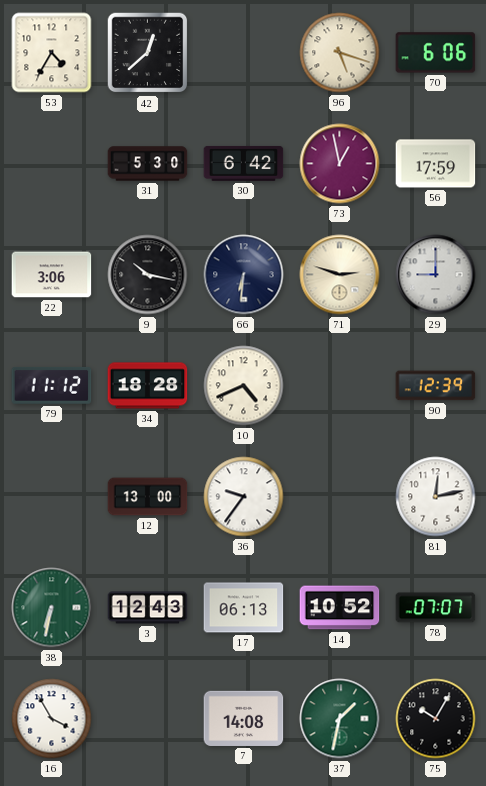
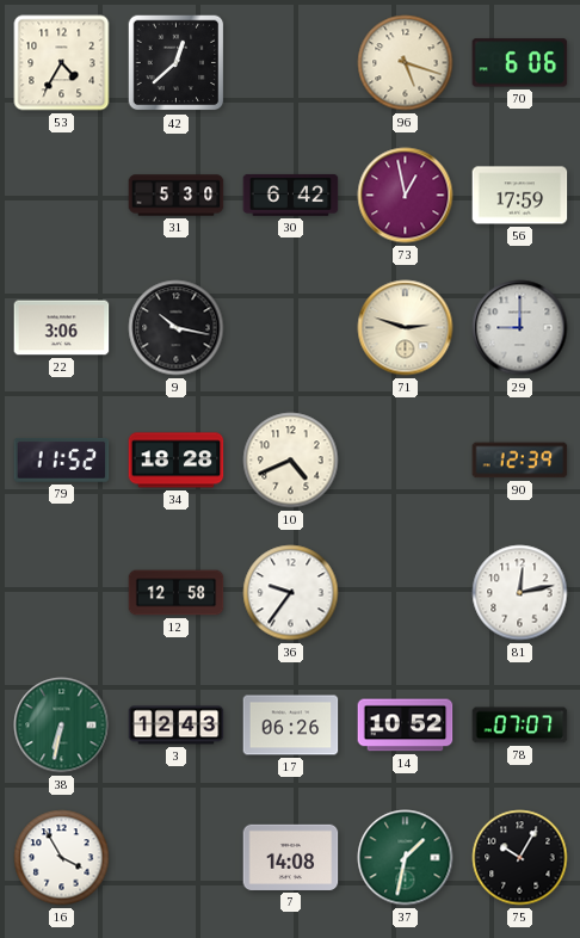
66: 6:31 -> none
79: 11:12 -> 11:52
12: 13:00 -> 12:58
17: 06:13 -> 06:26
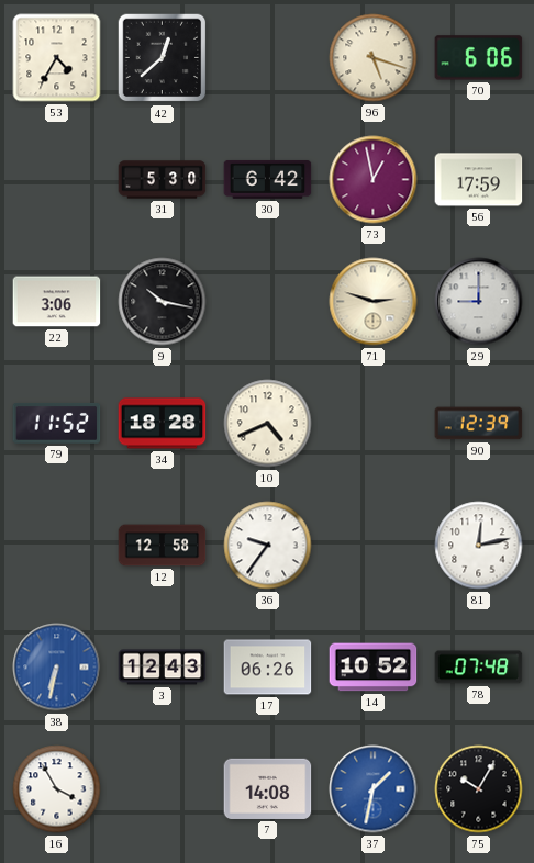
38 dial: green -> blue
78: 07:07 -> 07:48
37 dial: green -> blue
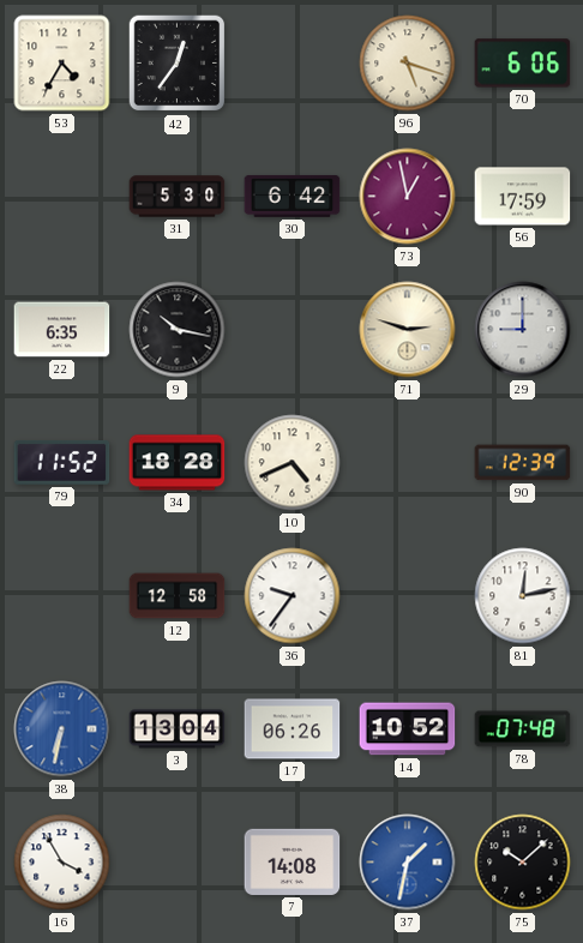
42: 12:38 -> 12:36
22: 3:06 -> 6:35
3: 12:43 -> 13:04
75: 10:05 -> 10:08
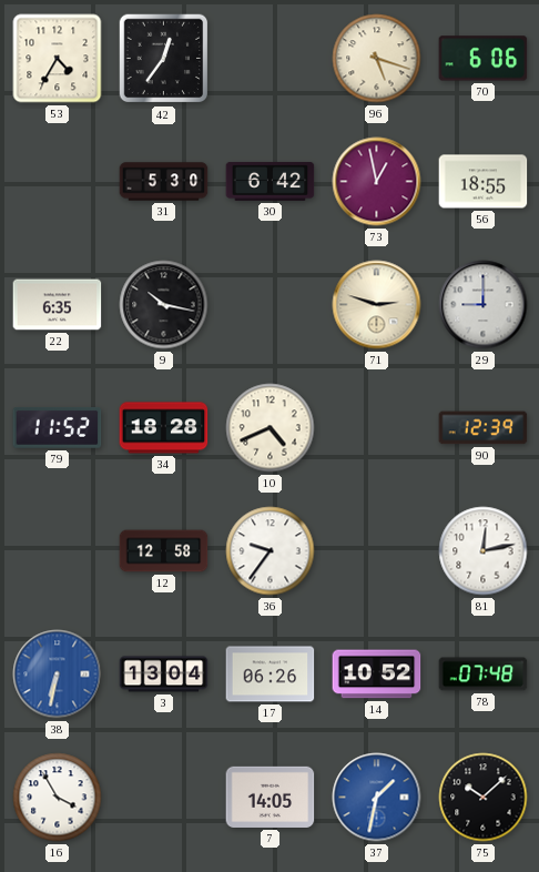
56: 17:59 -> 18:55
7: 14:08 -> 14:05
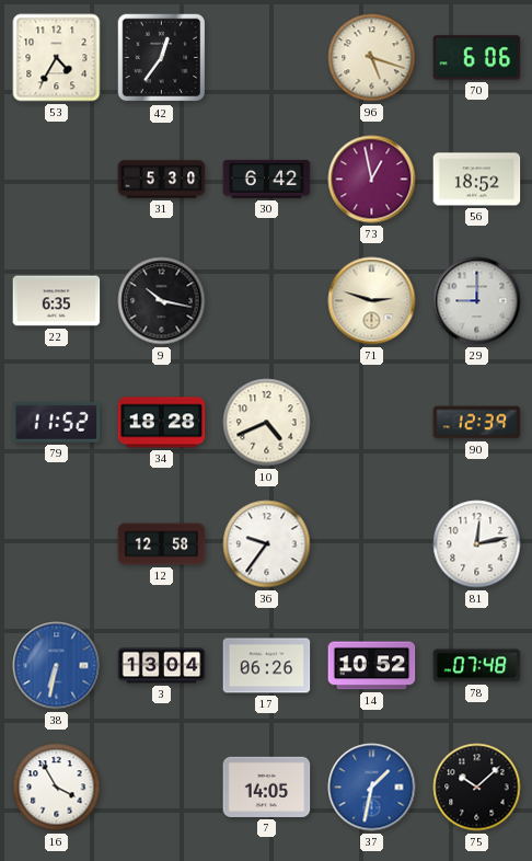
56: 18:55 -> 18:52
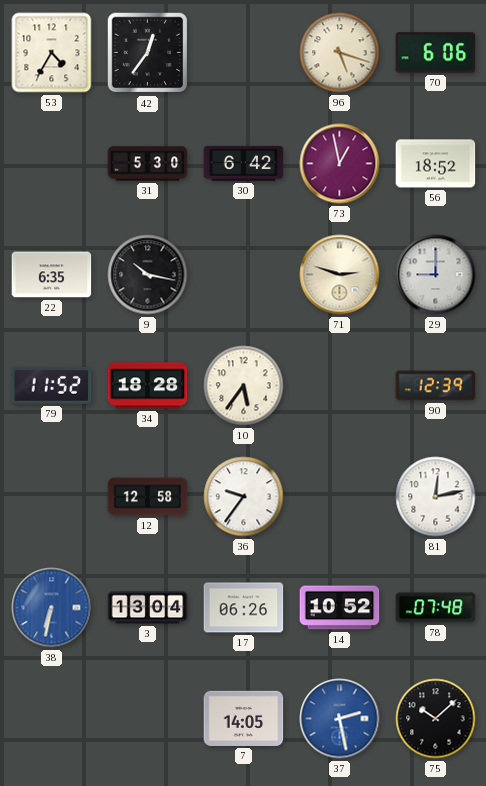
10: 4:41 -> 5:36
16: 3:55 -> none
37: 1:32 -> 2:28
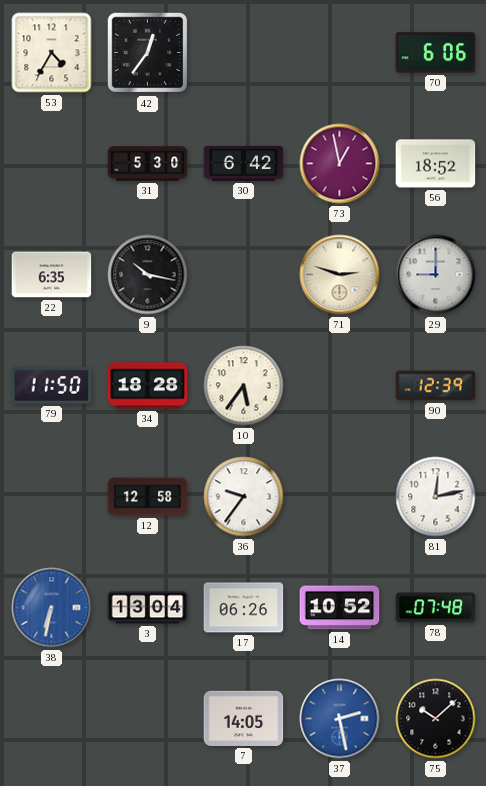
96: 5:18 -> none
79: 11:52 -> 11:50
